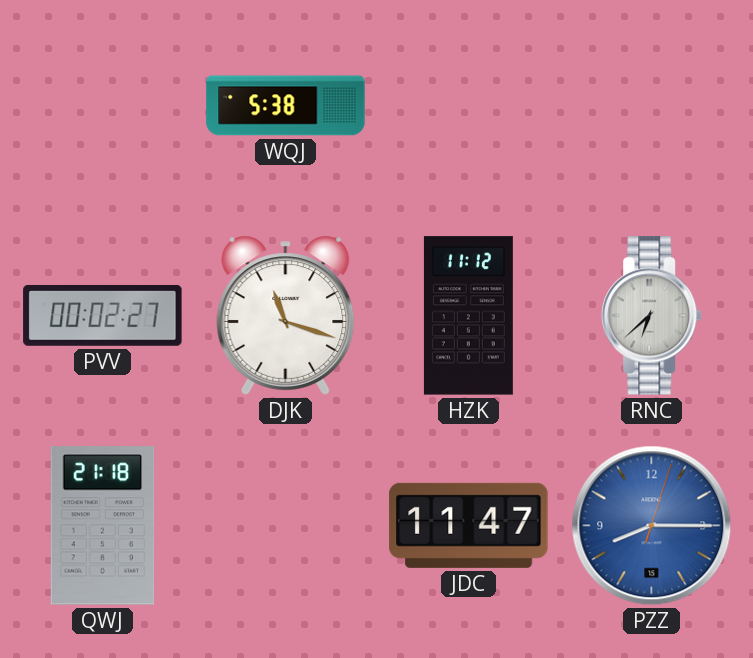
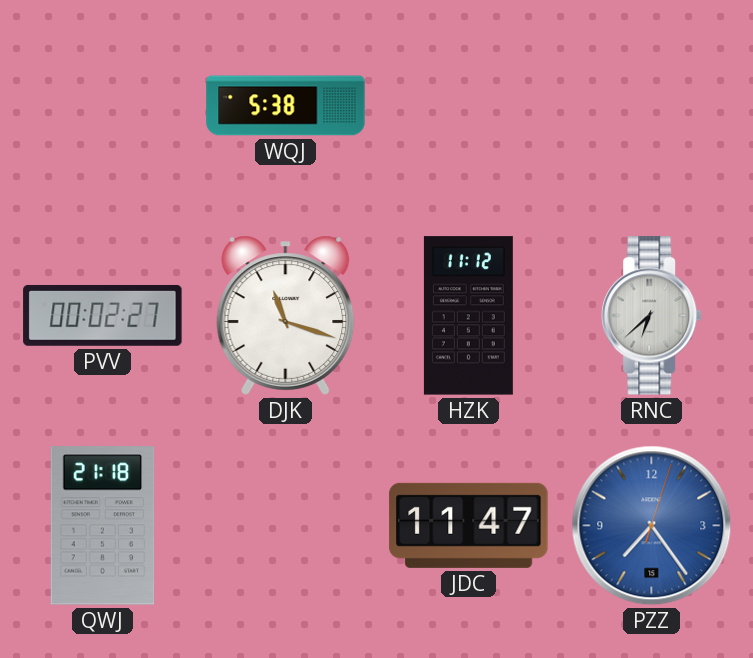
PZZ: 8:15 -> 7:24
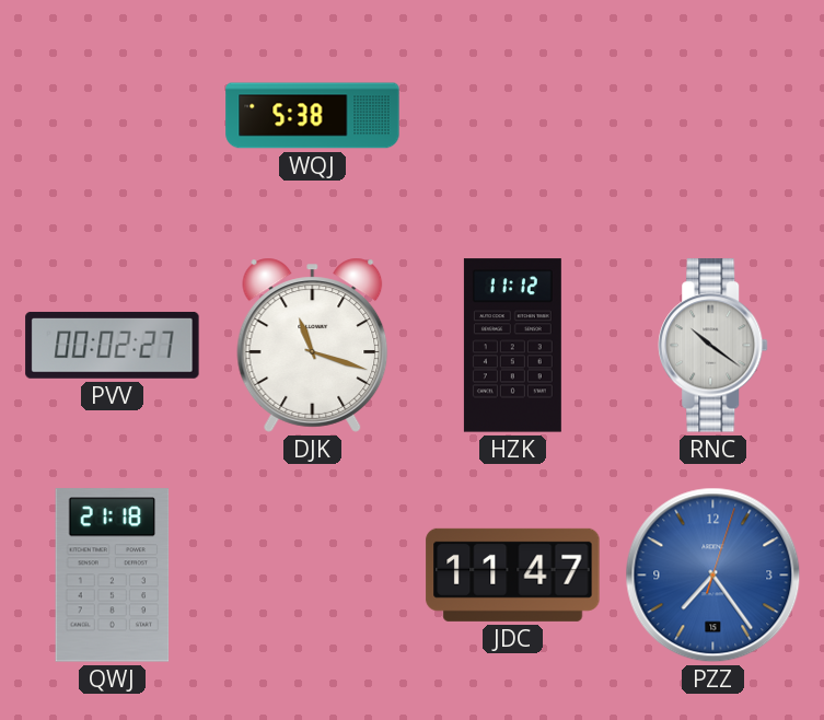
RNC: 6:38 -> 10:21
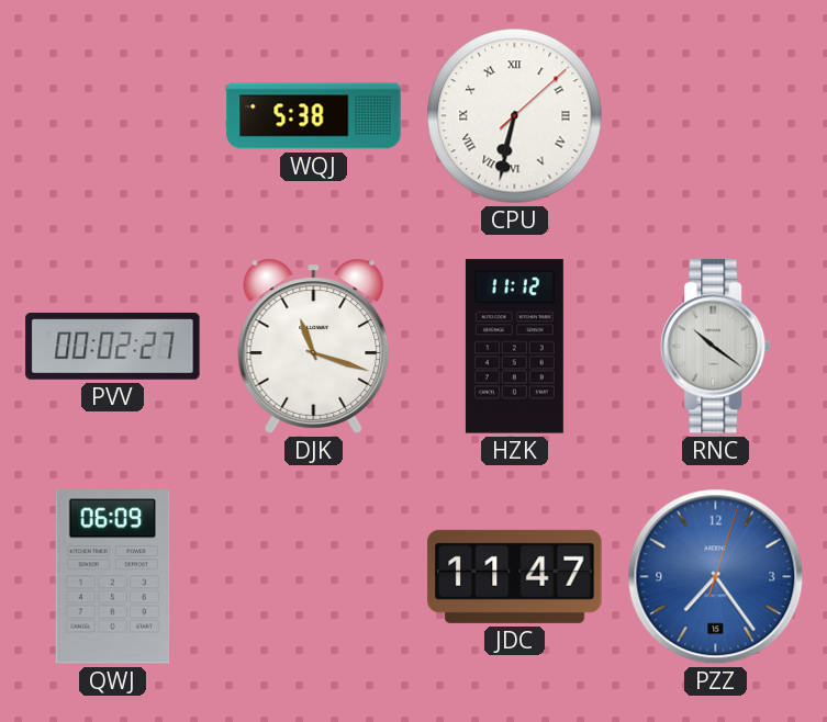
CPU: none -> 6:32
QWJ: 21:18 -> 06:09
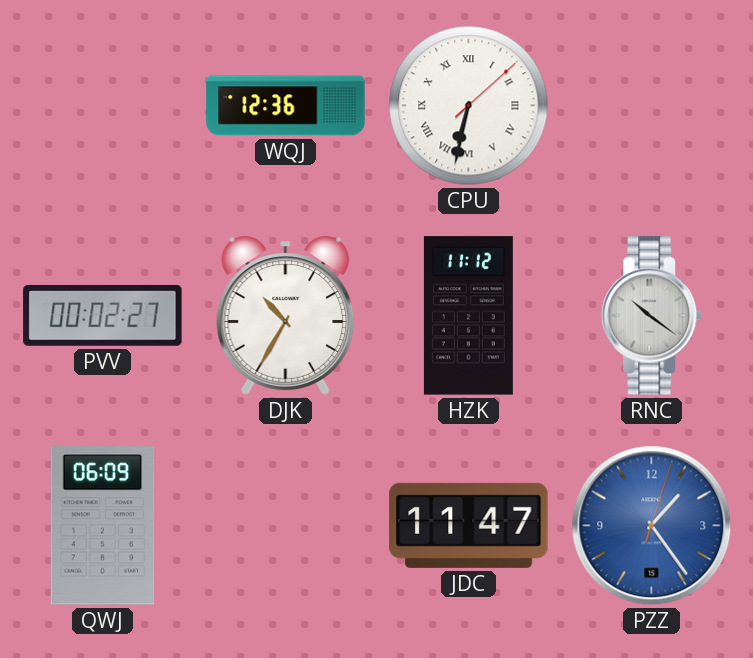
WQJ: 5:38 -> 12:36
DJK: 11:18 -> 10:35
PZZ: 7:24 -> 1:24
